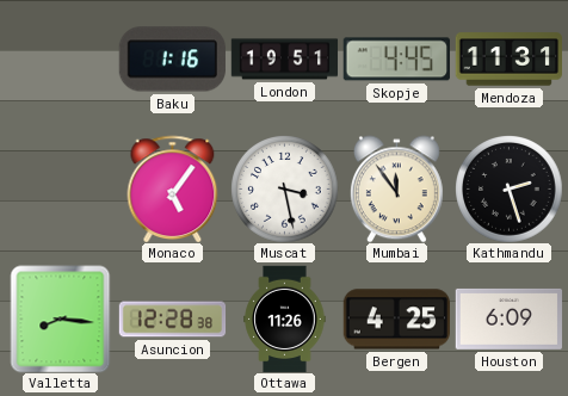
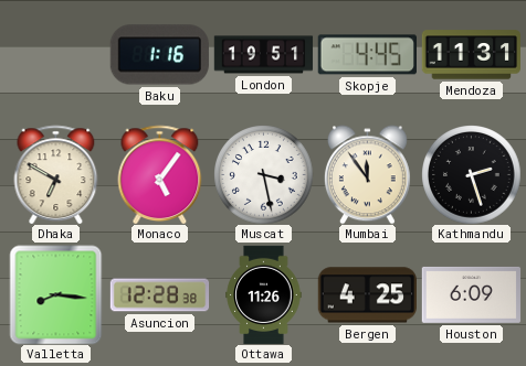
Dhaka: none -> 6:50
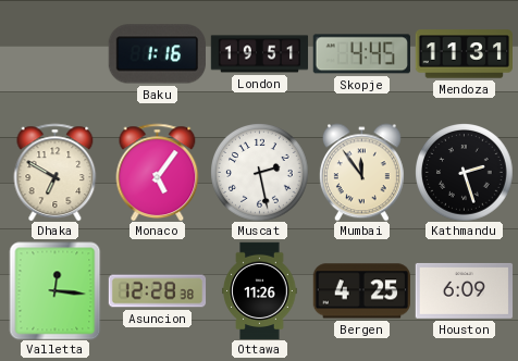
Muscat: 3:28 -> 2:28
Valletta: 8:16 -> 12:16
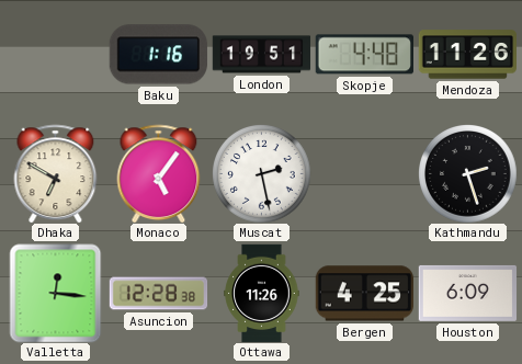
Skopje: 4:45 -> 4:48
Mendoza: 11:31 -> 11:26
Mumbai: 11:54 -> none
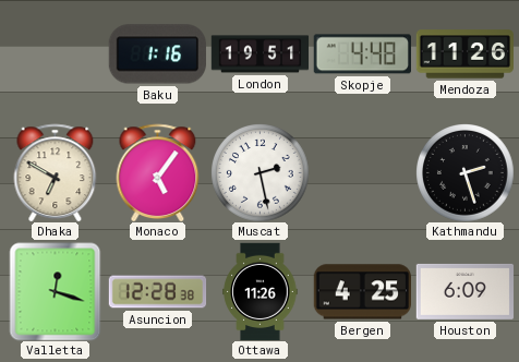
Valletta: 12:16 -> 12:18
